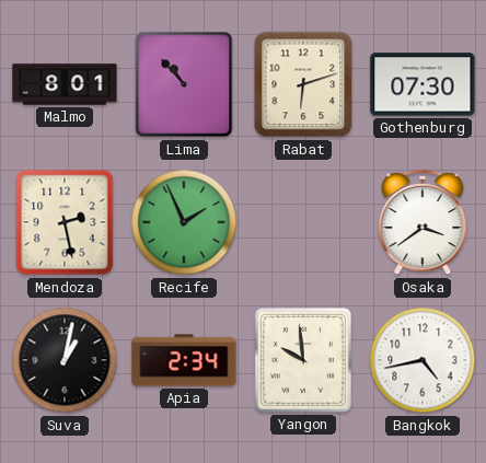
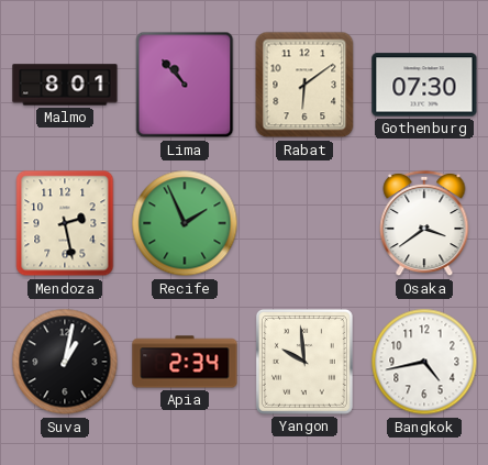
Rabat: 6:12 -> 6:09
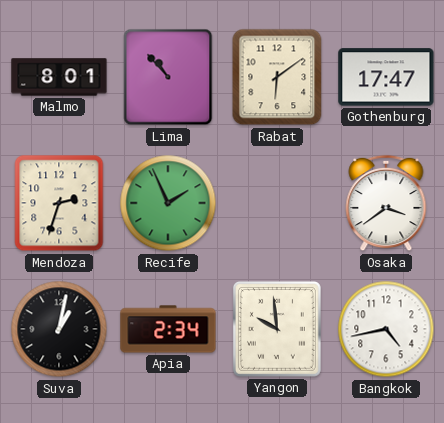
Gothenburg: 07:30 -> 17:47
Mendoza: 2:28 -> 2:33
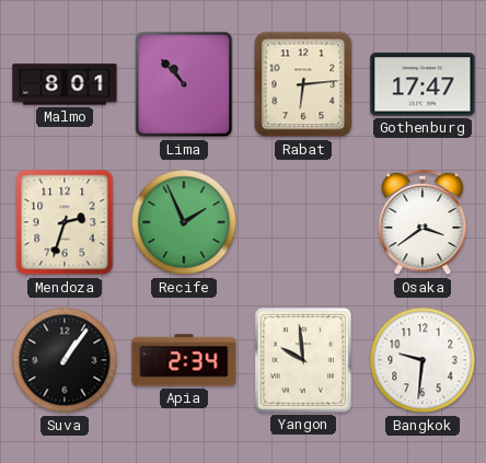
Rabat: 6:09 -> 6:14
Suva: 1:02 -> 1:06
Bangkok: 4:43 -> 9:31
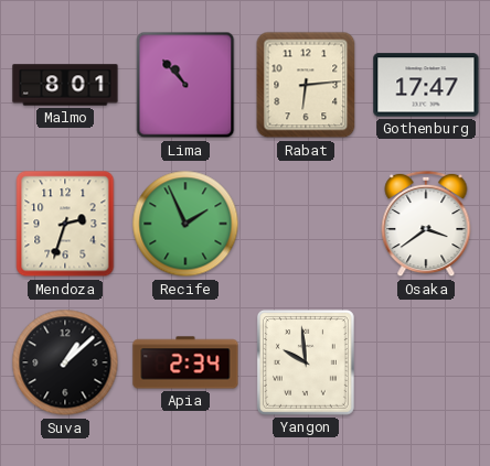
Suva: 1:06 -> 1:08
Bangkok: 9:31 -> none
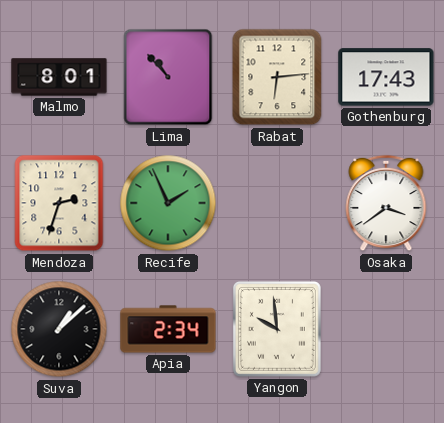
Gothenburg: 17:47 -> 17:43
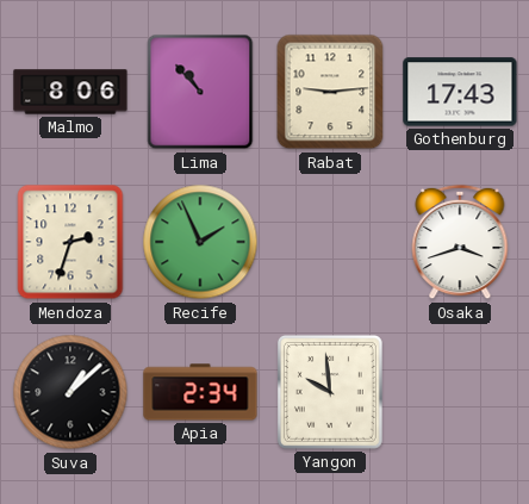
Malmo: 8:01 -> 8:06
Rabat: 6:14 -> 9:14
Osaka: 3:39 -> 3:42
